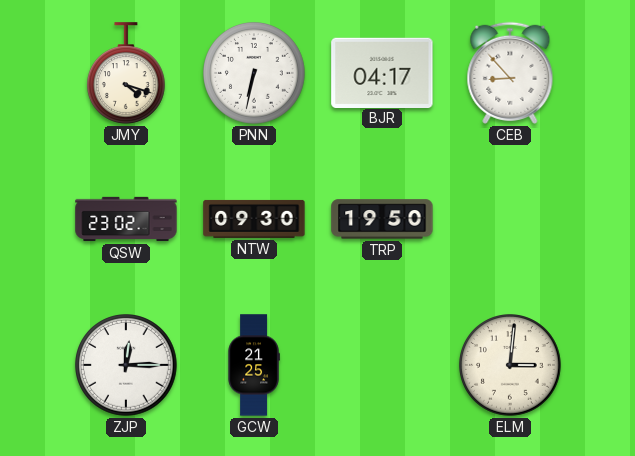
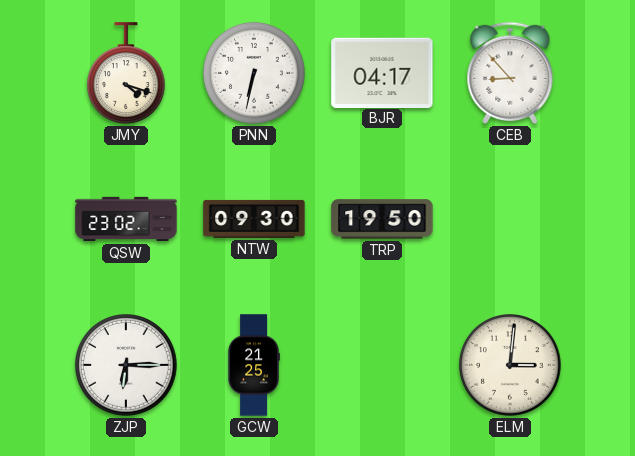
ZJP: 12:15 -> 6:15
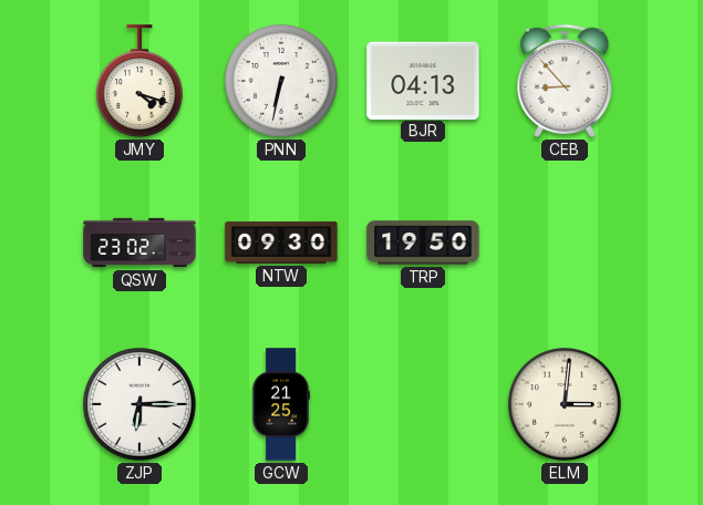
BJR: 04:17 -> 04:13
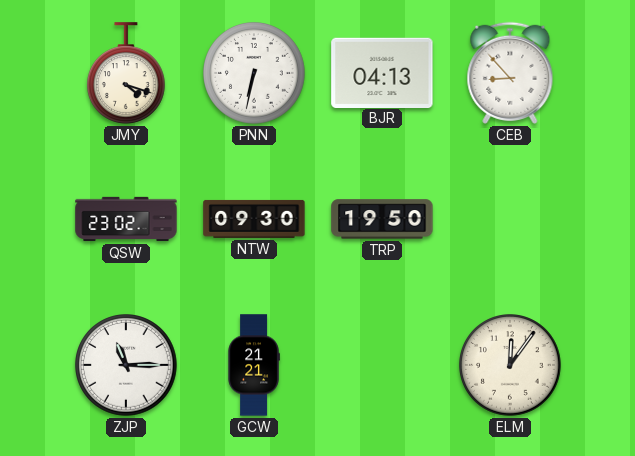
ZJP: 6:15 -> 11:15
GCW: 21:25 -> 21:21
ELM: 3:01 -> 12:06
